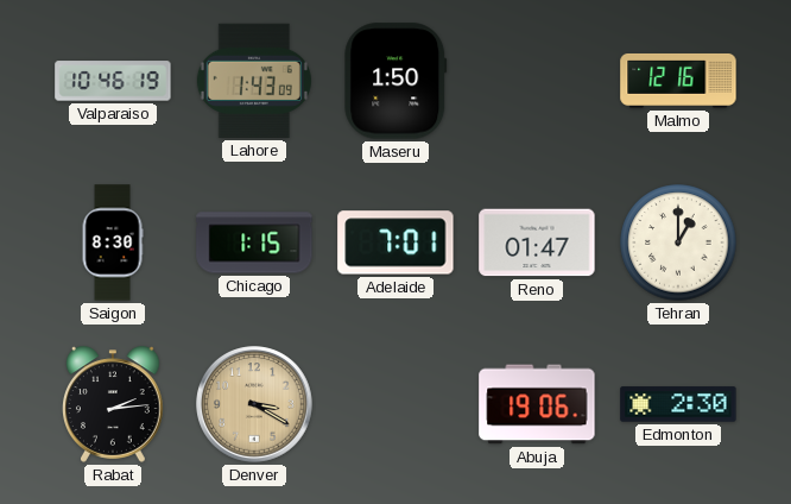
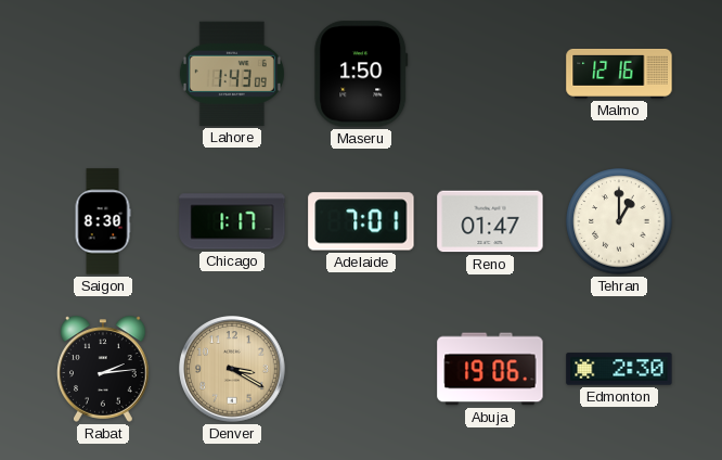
Valparaiso: 10:46 -> none
Chicago: 1:15 -> 1:17
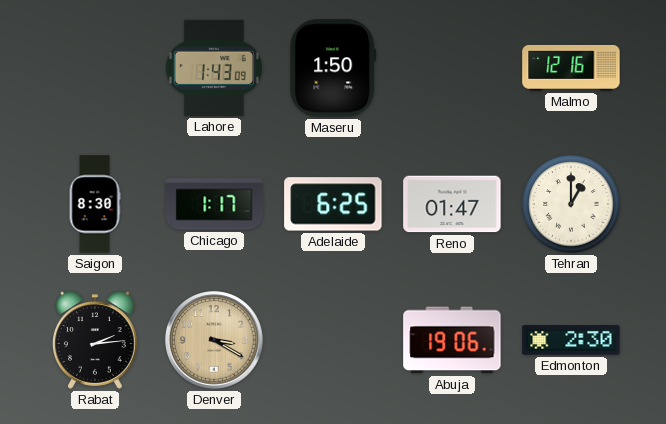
Adelaide: 7:01 -> 6:25
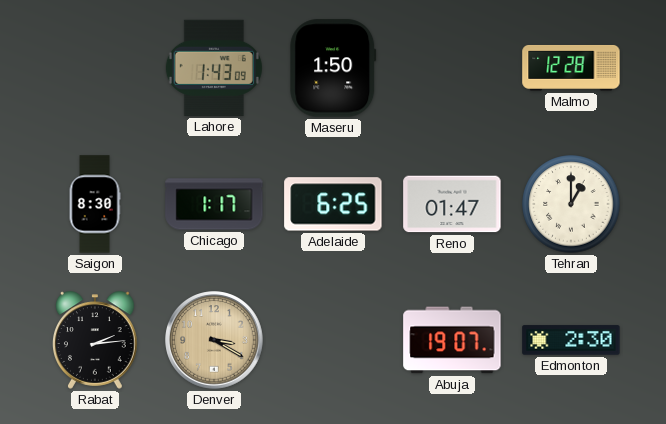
Malmo: 12:16 -> 12:28
Abuja: 19:06 -> 19:07
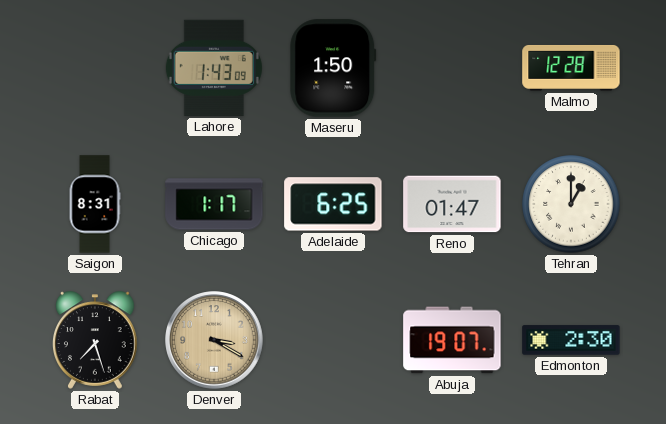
Saigon: 8:30 -> 8:31
Rabat: 2:14 -> 7:27
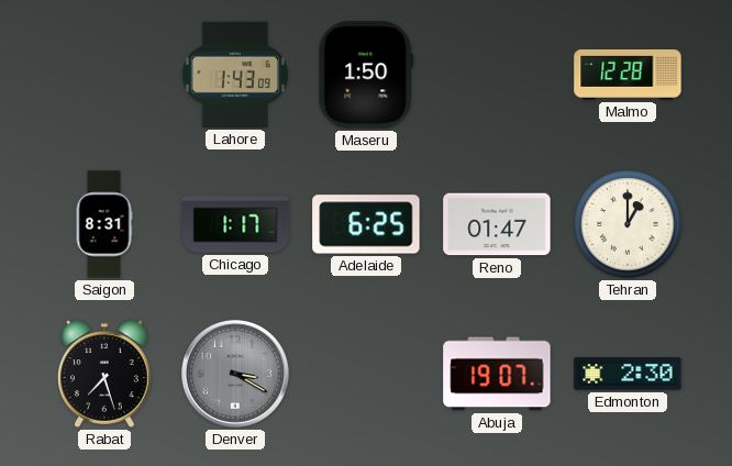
Denver dial: champagne -> grey
